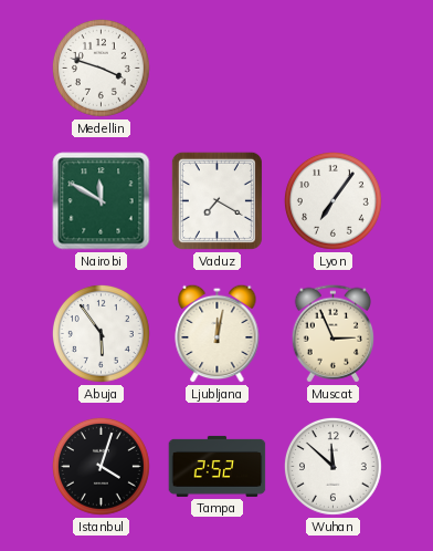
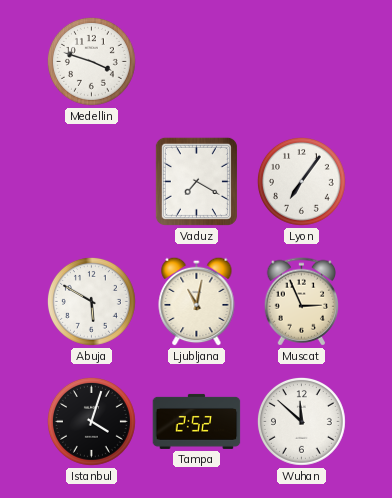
Nairobi: 11:50 -> none
Abuja: 5:54 -> 5:50
Ljubljana: 12:02 -> 11:02
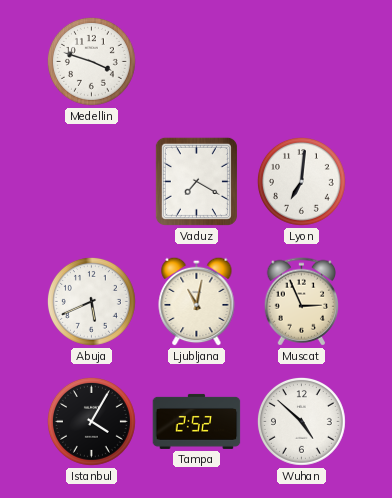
Lyon: 7:06 -> 7:01
Abuja: 5:50 -> 5:41
Istanbul: 4:03 -> 4:05
Wuhan: 11:52 -> 4:52
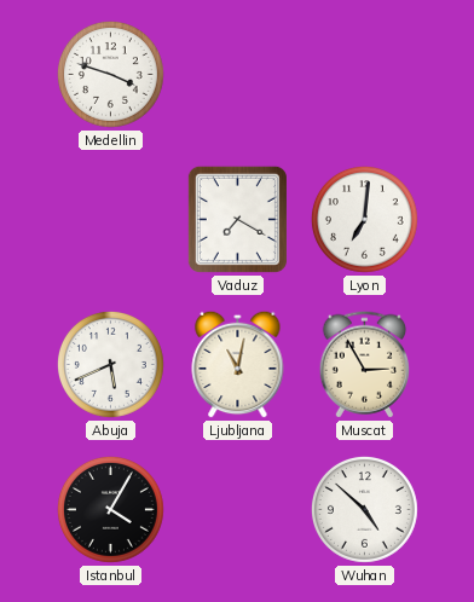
Muscat: 2:56 -> 2:55
Tampa: 2:52 -> none
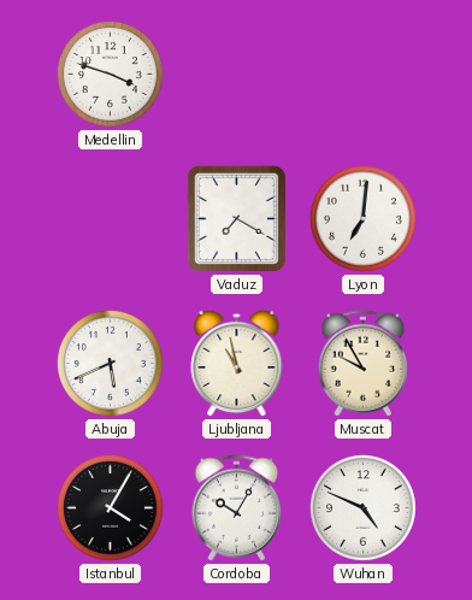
Ljubljana: 11:02 -> 10:58
Muscat: 2:55 -> 9:55
Cordoba: none -> 10:05
Wuhan: 4:52 -> 4:49
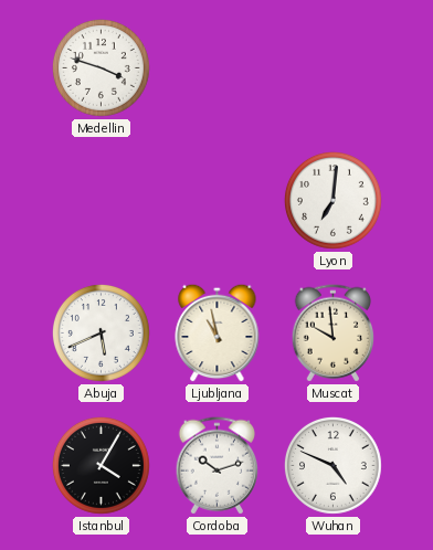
Vaduz: 7:20 -> none
Muscat: 9:55 -> 9:59
Cordoba: 10:05 -> 10:12
